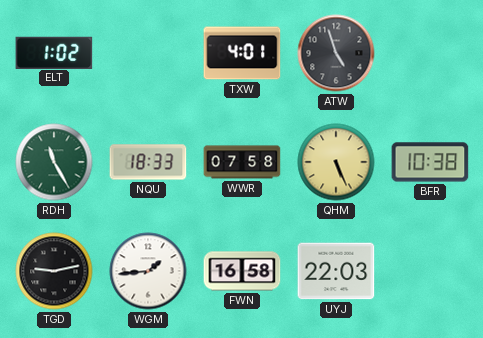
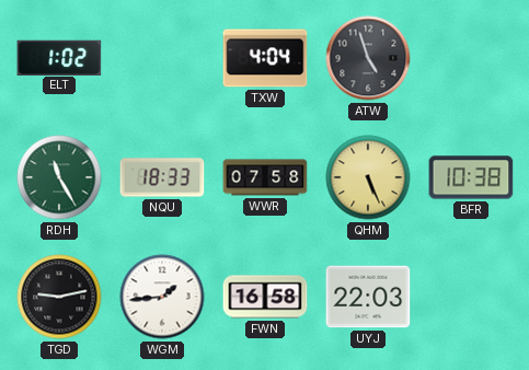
TXW: 4:01 -> 4:04
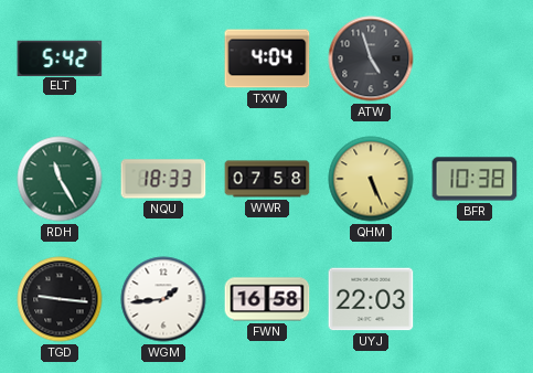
ELT: 1:02 -> 5:42
TGD: 9:13 -> 9:16
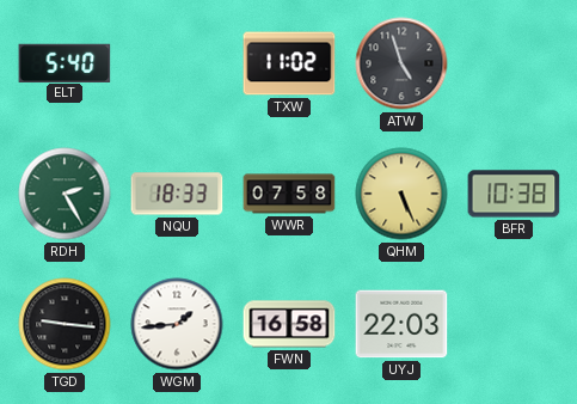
ELT: 5:42 -> 5:40
TXW: 4:04 -> 11:02
RDH: 11:25 -> 2:25
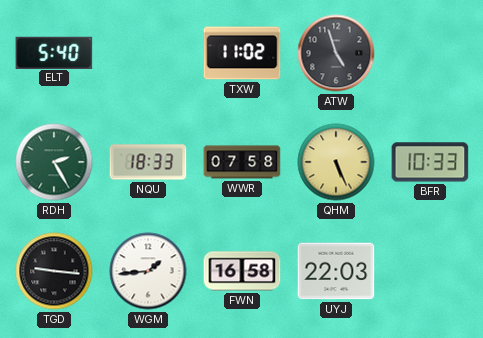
BFR: 10:38 -> 10:33
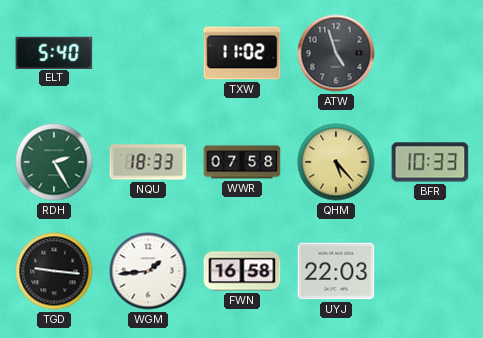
QHM: 5:26 -> 5:23
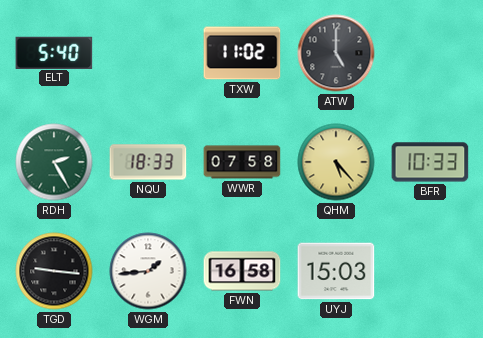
ATW: 4:57 -> 5:00
UYJ: 22:03 -> 15:03
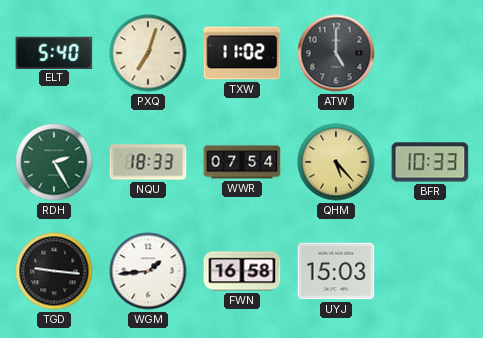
PXQ: none -> 7:03
WWR: 07:58 -> 07:54
